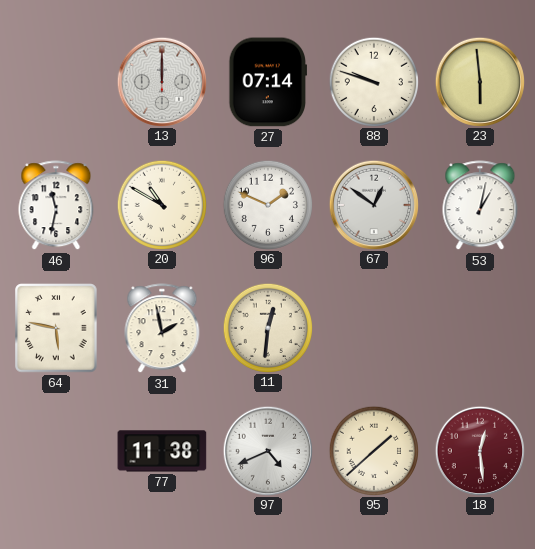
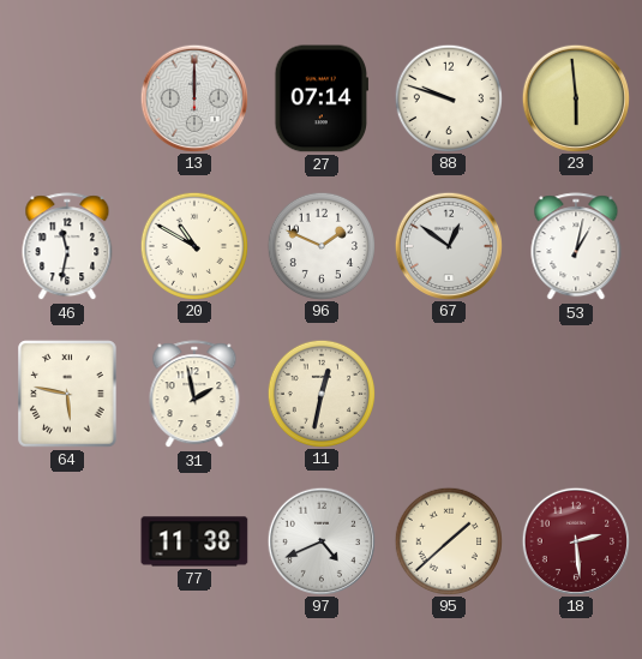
11: 12:31 -> 12:32
18: 12:29 -> 2:29
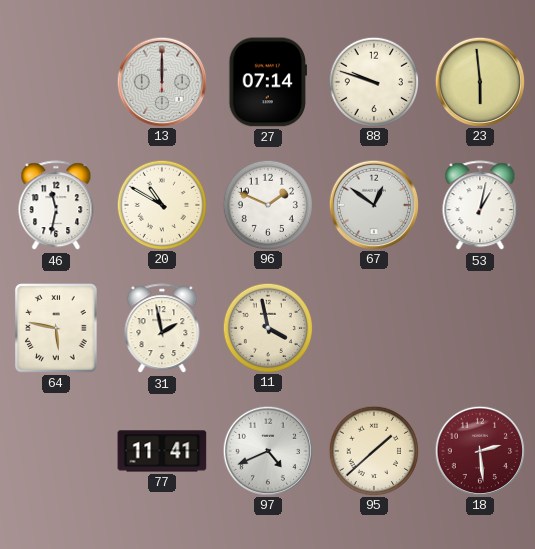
11: 12:32 -> 3:58
77: 11:38 -> 11:41
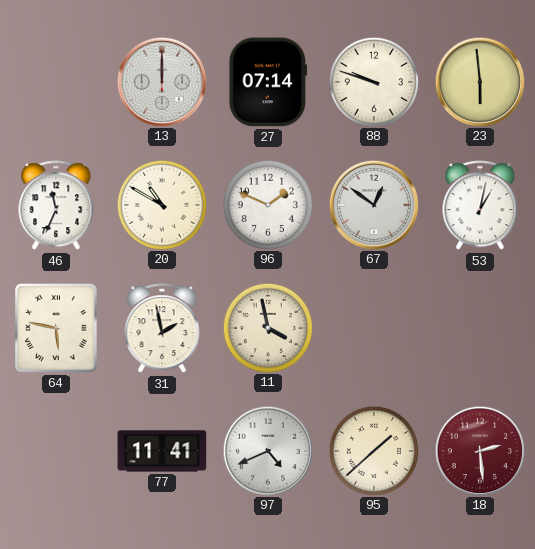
46: 11:32 -> 11:34
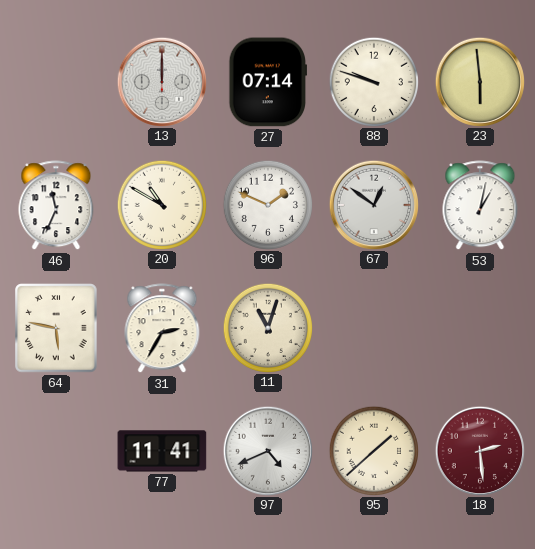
31: 1:58 -> 2:35
11: 3:58 -> 11:03
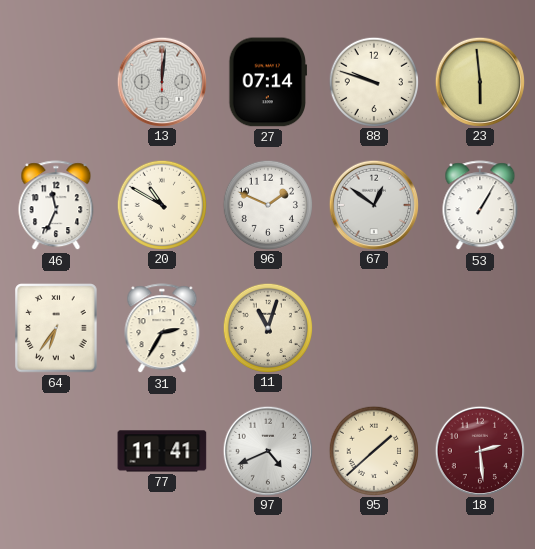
13: 12:00 -> 12:01
53: 1:02 -> 1:05
64: 5:47 -> 6:36
